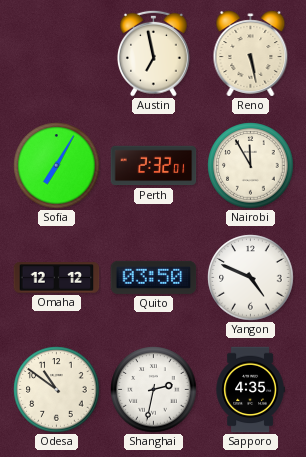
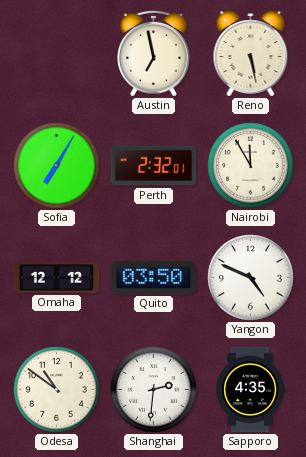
Shanghai: 2:32 -> 2:31
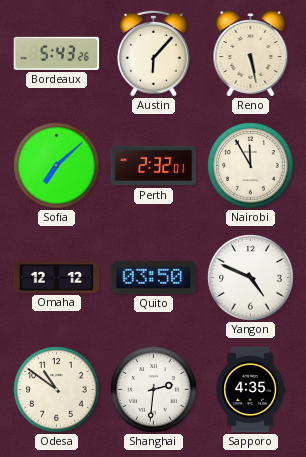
Bordeaux: none -> 5:43
Austin: 6:58 -> 6:07
Sofia: 7:05 -> 7:08
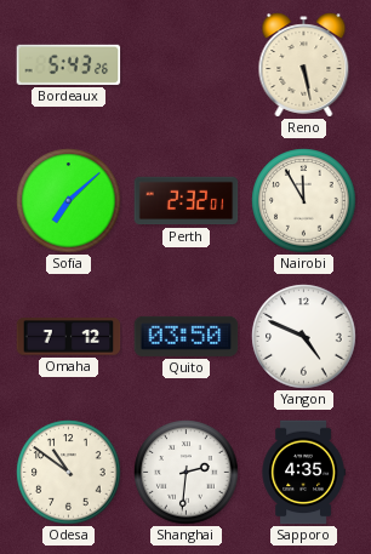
Austin: 6:07 -> none
Omaha: 12:12 -> 7:12
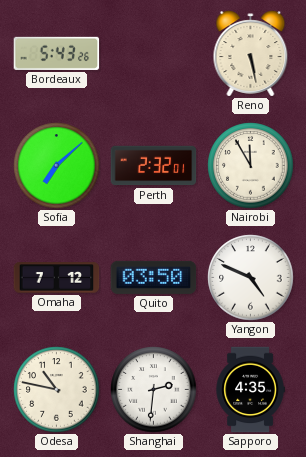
Odesa: 10:51 -> 10:47
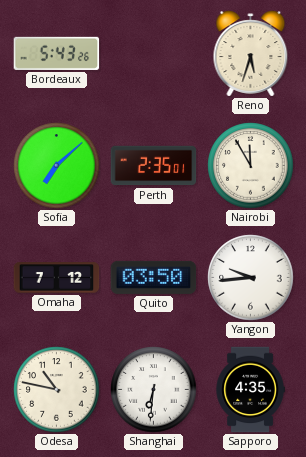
Reno: 5:28 -> 5:33
Perth: 2:32 -> 2:35
Yangon: 4:49 -> 9:44
Shanghai: 2:31 -> 6:31
